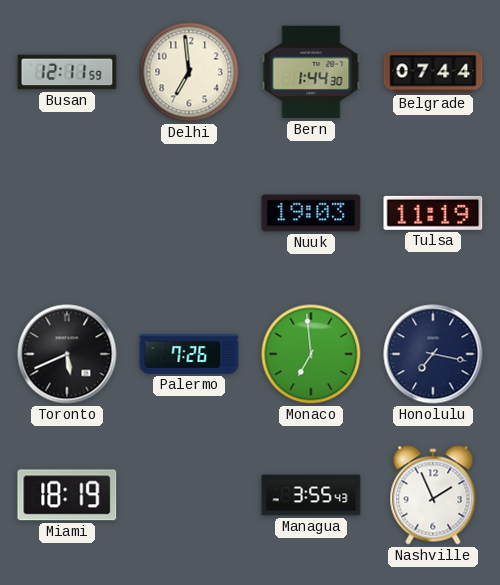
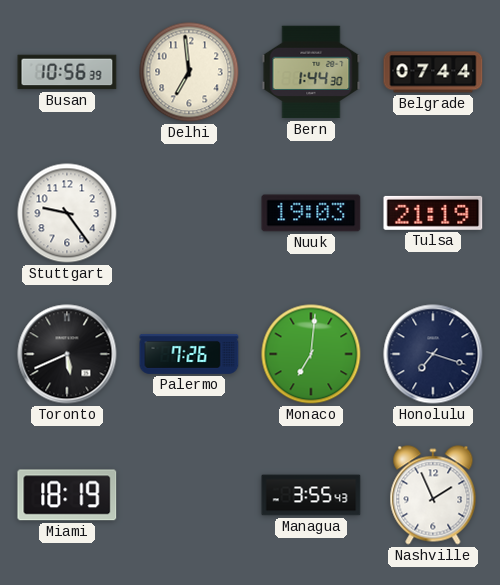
Busan: 12:11 -> 10:56
Stuttgart: none -> 9:24
Tulsa: 11:19 -> 21:19
Monaco: 6:59 -> 7:01
Honolulu: 7:17 -> 7:18
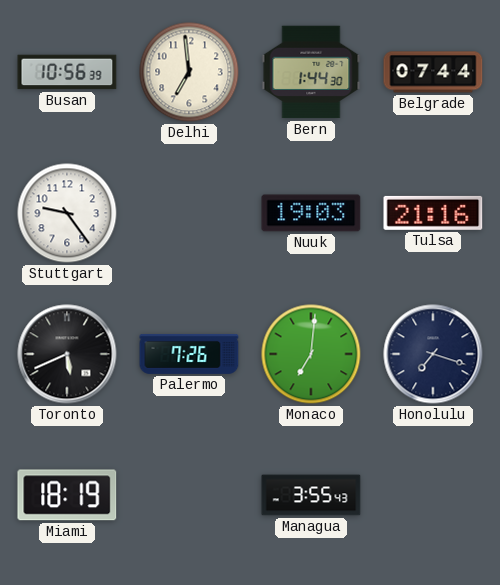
Tulsa: 21:19 -> 21:16
Nashville: 1:56 -> none
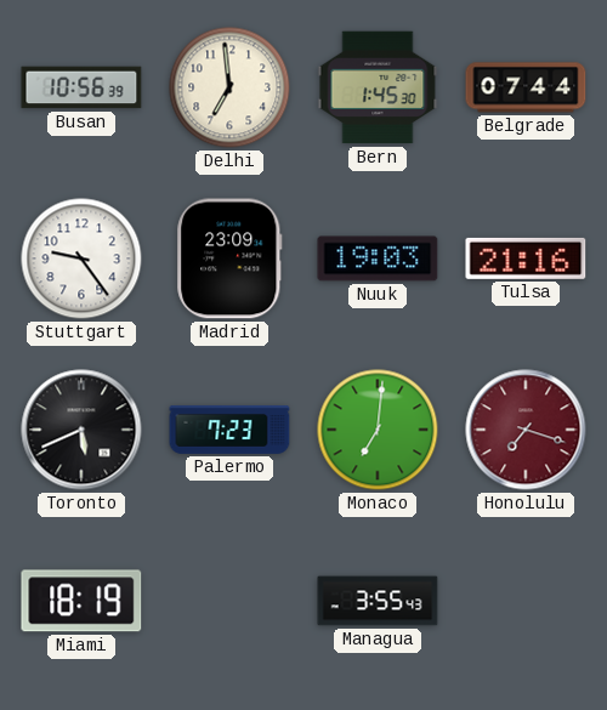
Bern: 1:44 -> 1:45
Madrid: none -> 23:09
Palermo: 7:26 -> 7:23
Honolulu dial: navy -> burgundy
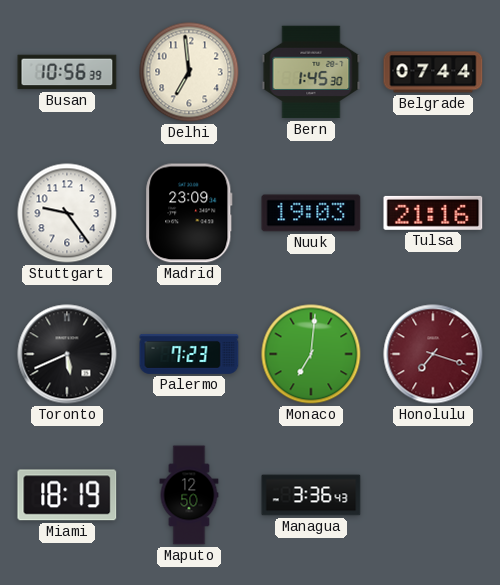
Maputo: none -> 12:50
Managua: 3:55 -> 3:36
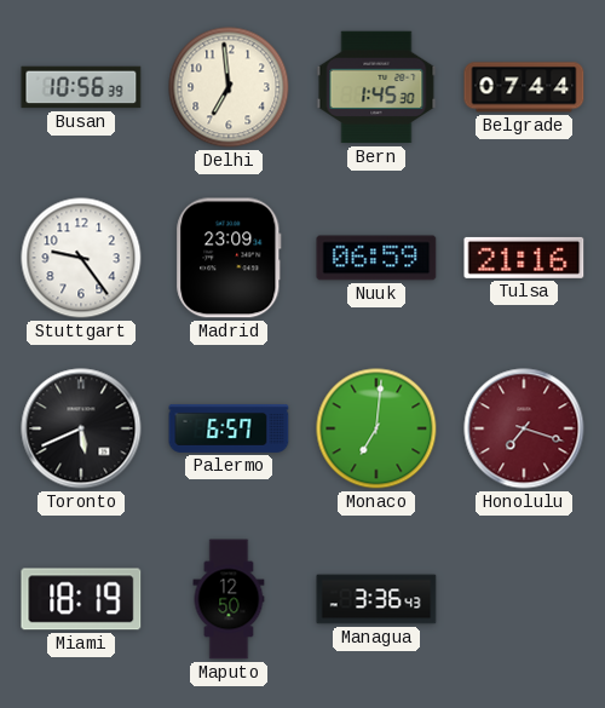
Nuuk: 19:03 -> 06:59
Palermo: 7:23 -> 6:57
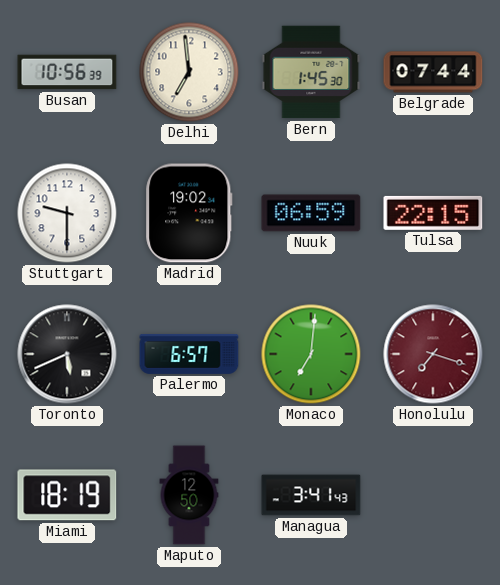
Stuttgart: 9:24 -> 9:30
Madrid: 23:09 -> 19:02
Tulsa: 21:16 -> 22:15
Managua: 3:36 -> 3:41
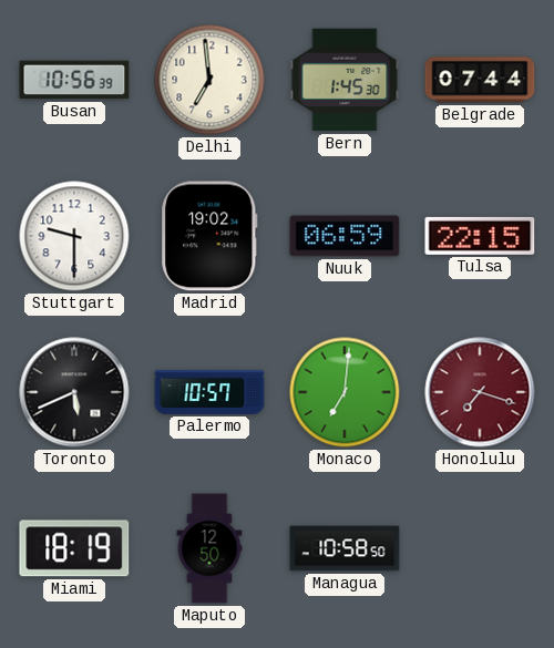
Palermo: 6:57 -> 10:57
Managua: 3:41 -> 10:58
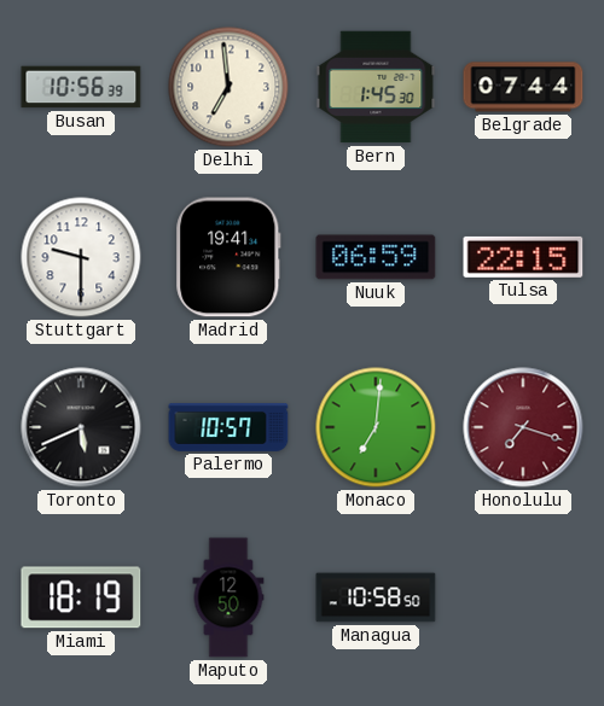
Madrid: 19:02 -> 19:41
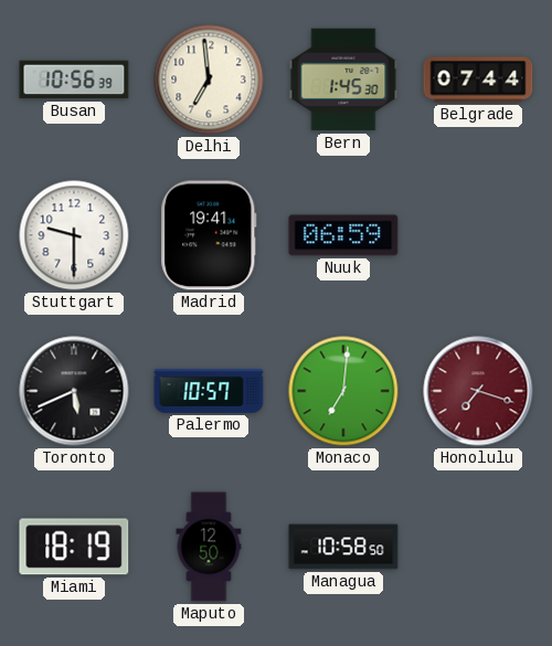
Tulsa: 22:15 -> none
